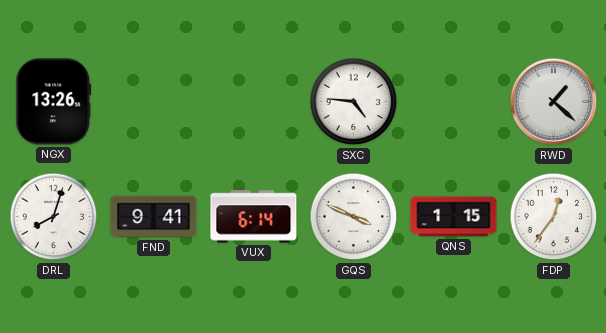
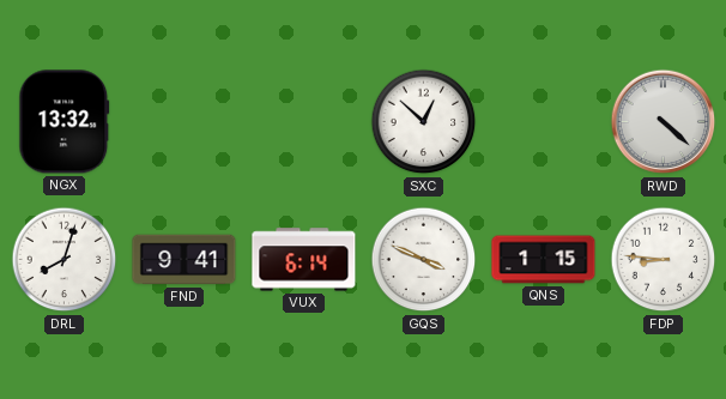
NGX: 13:26 -> 13:32
SXC: 4:46 -> 12:52
RWD: 1:22 -> 4:22
FDP: 12:36 -> 8:46
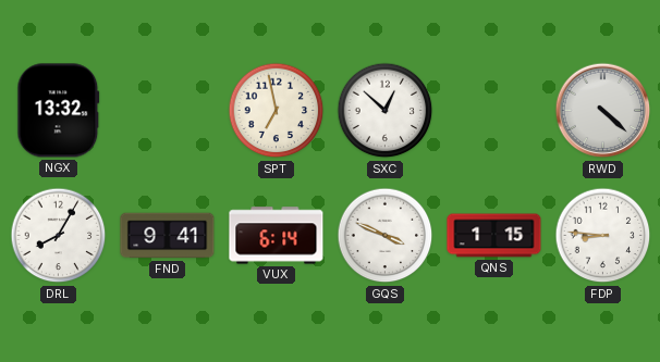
SPT: none -> 6:58
DRL: 8:03 -> 8:05
